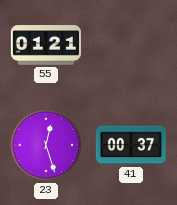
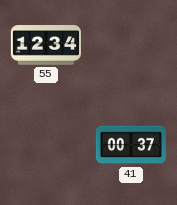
55: 01:21 -> 12:34
23: 12:27 -> none
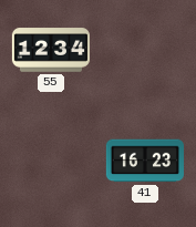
41: 00:37 -> 16:23
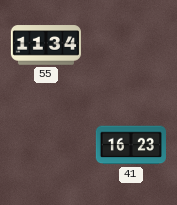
55: 12:34 -> 11:34
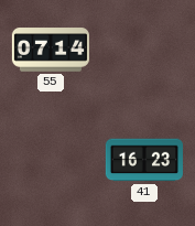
55: 11:34 -> 07:14
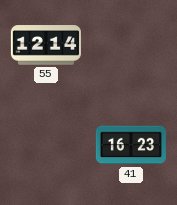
55: 07:14 -> 12:14
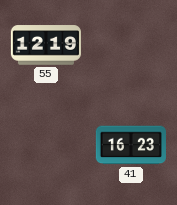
55: 12:14 -> 12:19
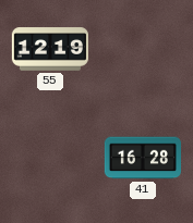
41: 16:23 -> 16:28
